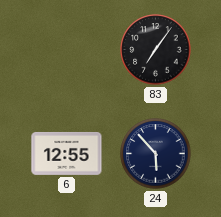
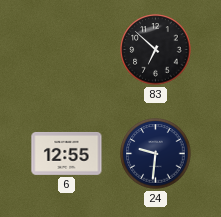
83: 7:06 -> 6:52
24: 5:53 -> 9:31
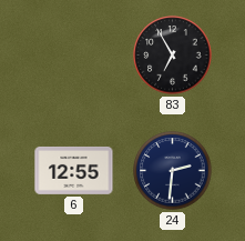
83: 6:52 -> 6:55
24: 9:31 -> 2:31
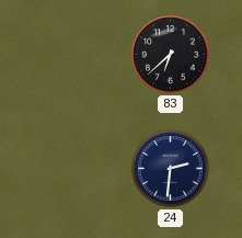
83: 6:55 -> 6:38
6: 12:55 -> none
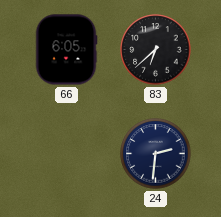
66: none -> 6:05
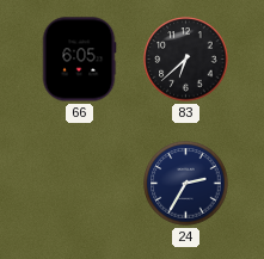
24: 2:31 -> 2:35
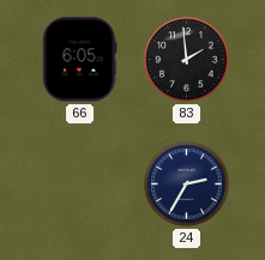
83: 6:38 -> 1:59
